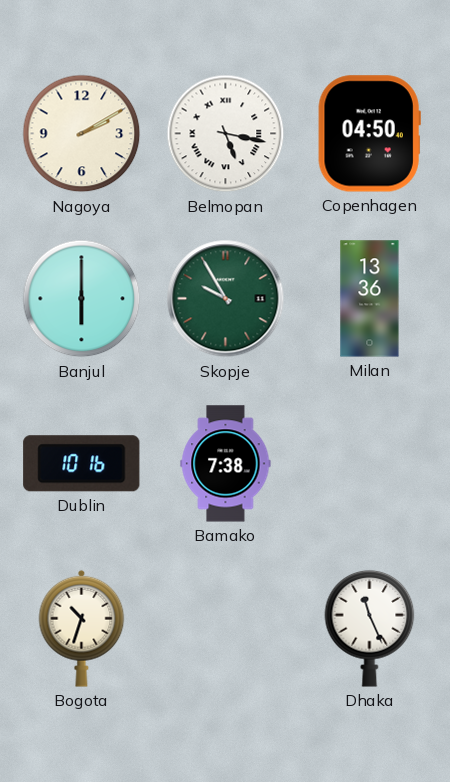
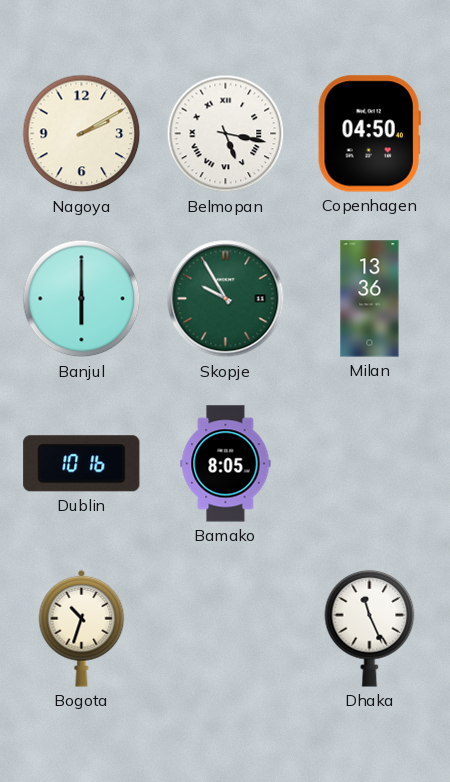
Bamako: 7:38 -> 8:05
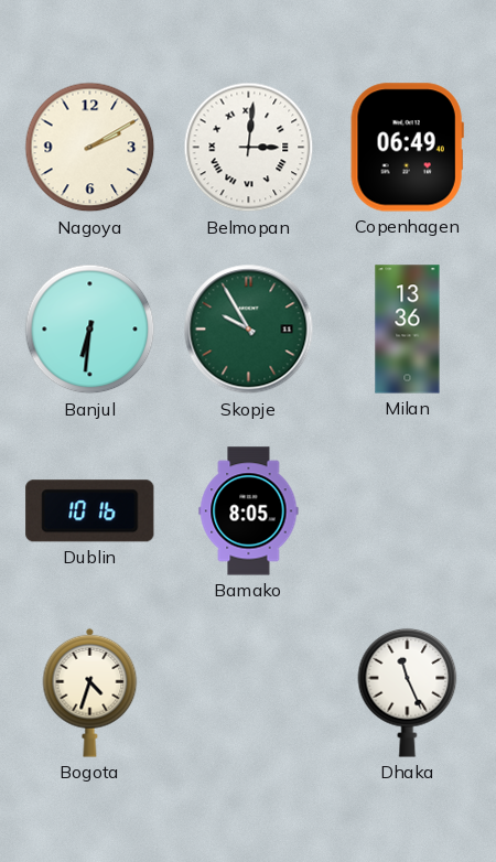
Belmopan: 5:17 -> 3:01
Copenhagen: 04:50 -> 06:49
Banjul: 6:00 -> 6:31
Bogota: 10:33 -> 4:33
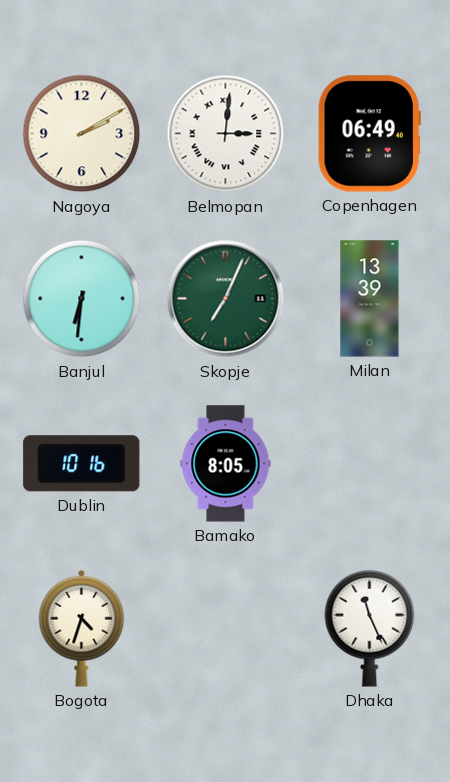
Skopje: 9:55 -> 7:04
Milan: 13:36 -> 13:39
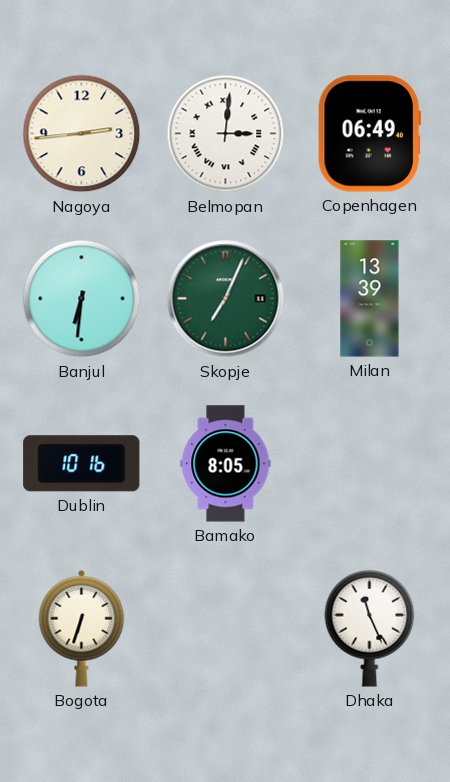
Nagoya: 2:10 -> 2:44
Bogota: 4:33 -> 6:33
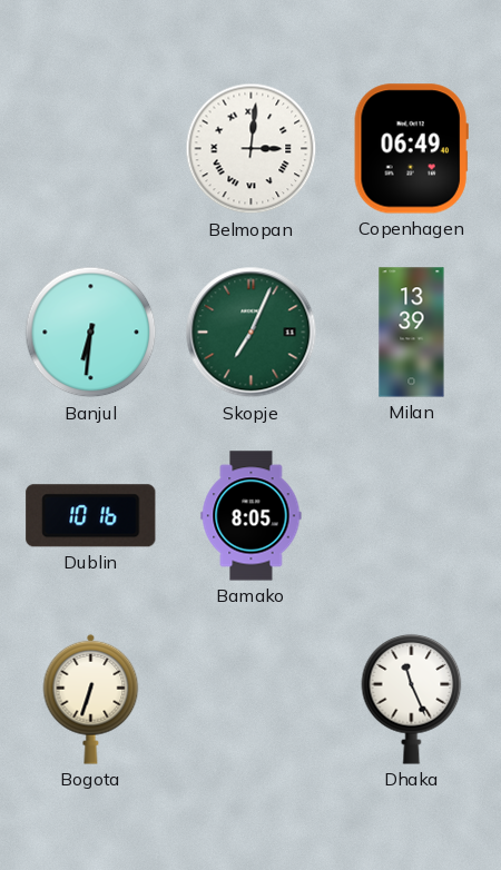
Nagoya: 2:44 -> none
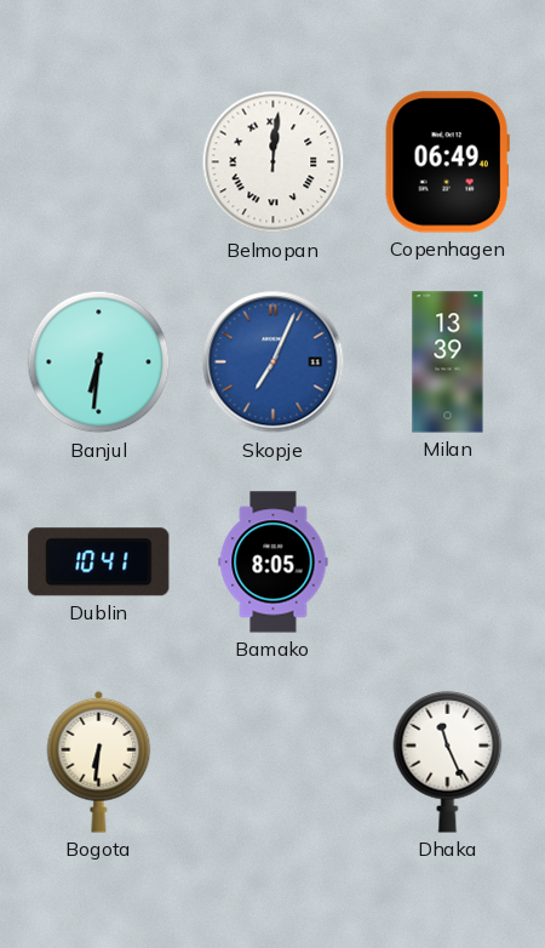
Belmopan: 3:01 -> 12:01
Skopje dial: green -> blue
Dublin: 10:16 -> 10:41
Bogota: 6:33 -> 6:31
